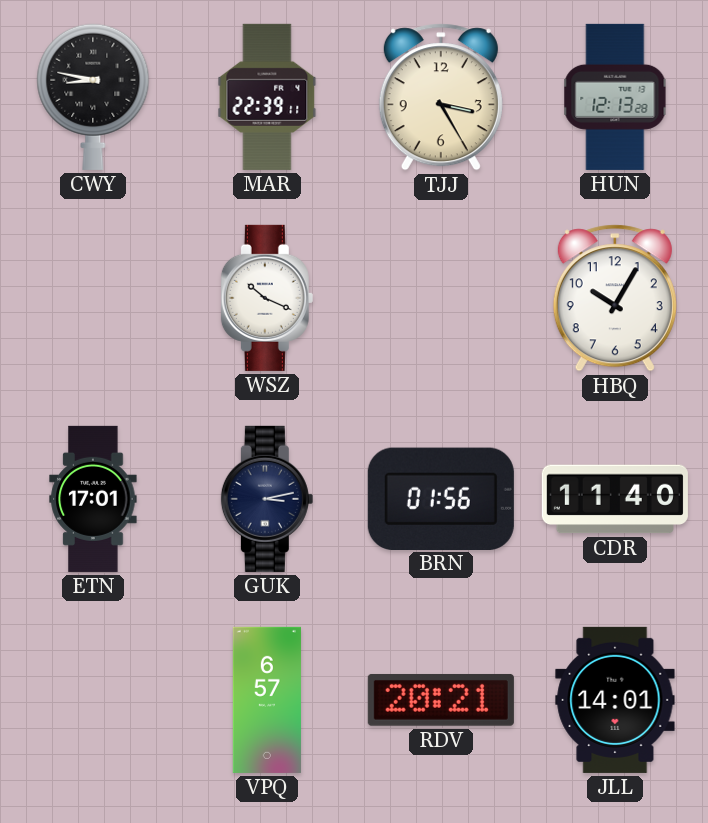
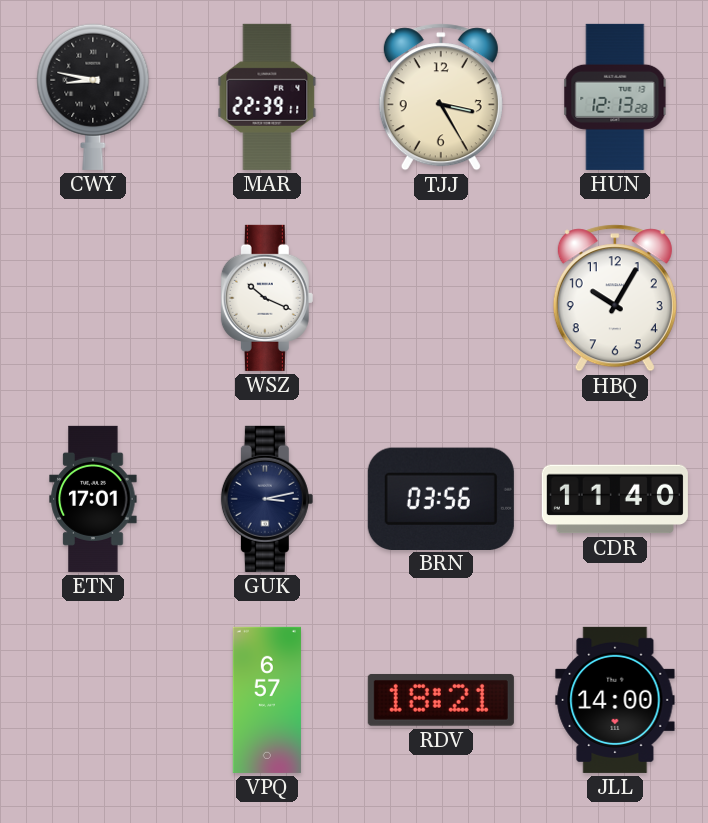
BRN: 01:56 -> 03:56
RDV: 20:21 -> 18:21
JLL: 14:01 -> 14:00
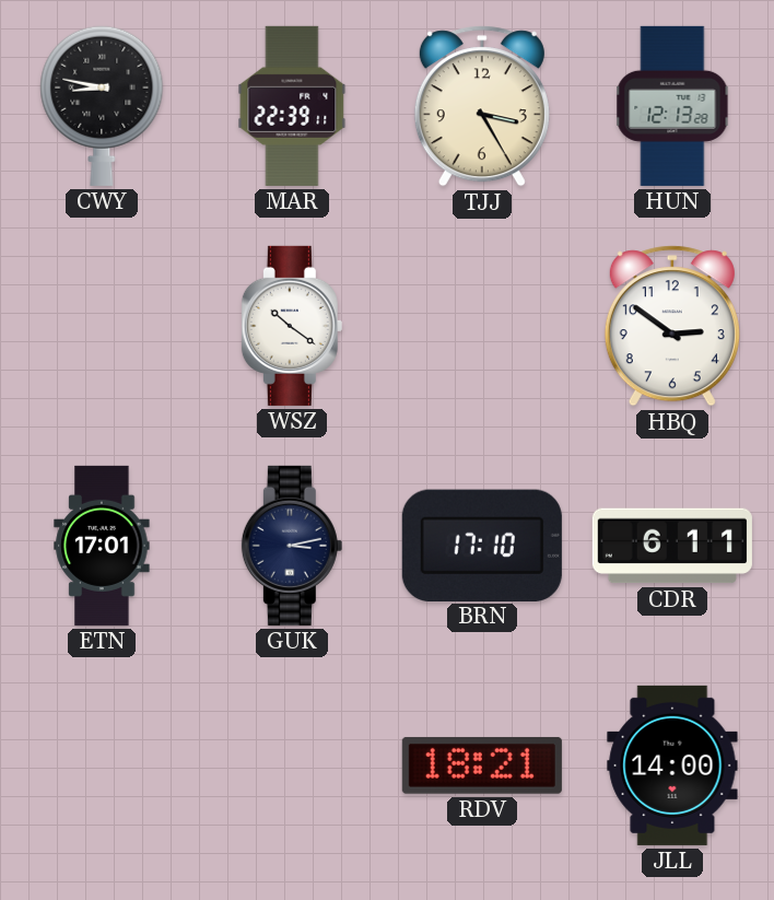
WSZ: 10:19 -> 10:21
HBQ: 10:05 -> 2:51
BRN: 03:56 -> 17:10
CDR: 11:40 -> 6:11
VPQ: 6:57 -> none
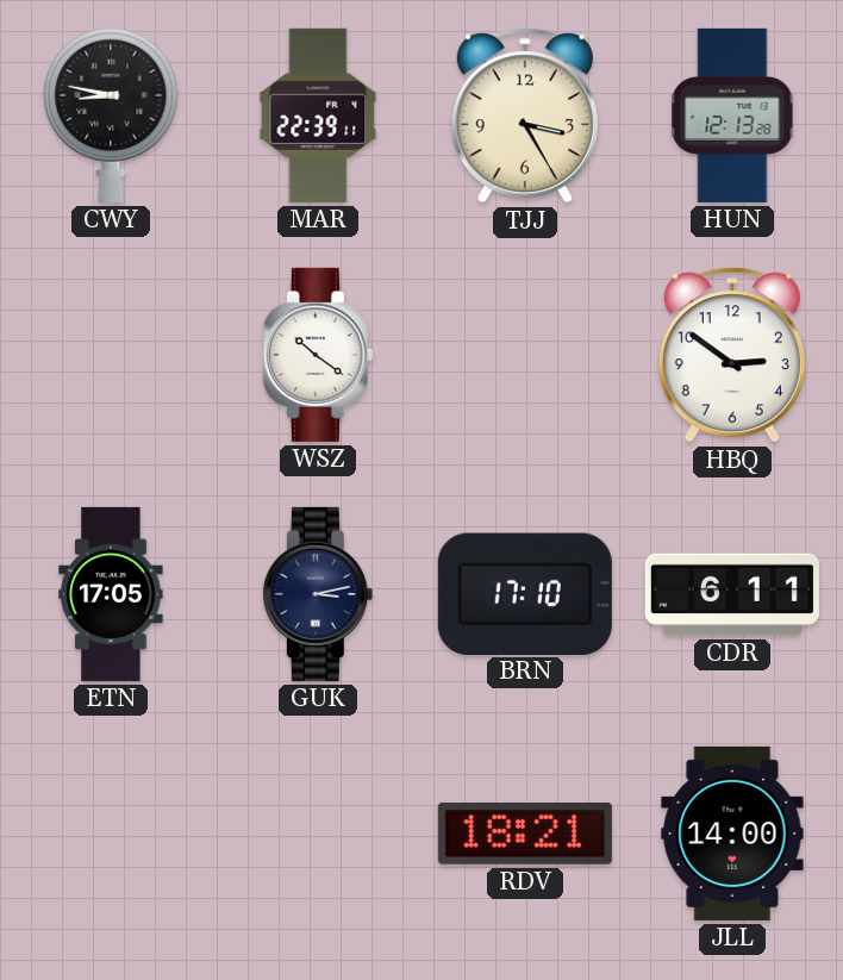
ETN: 17:01 -> 17:05
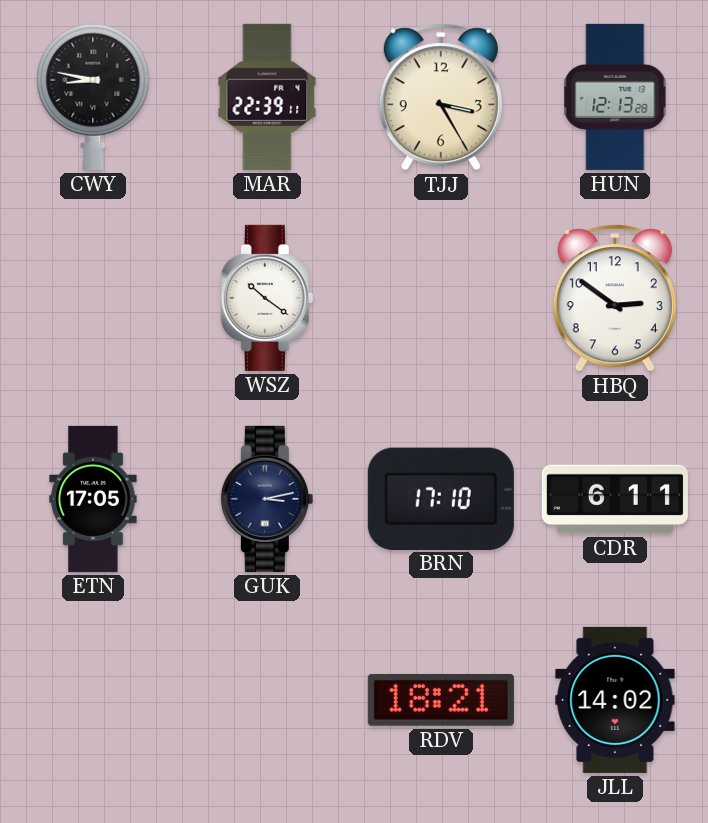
JLL: 14:00 -> 14:02
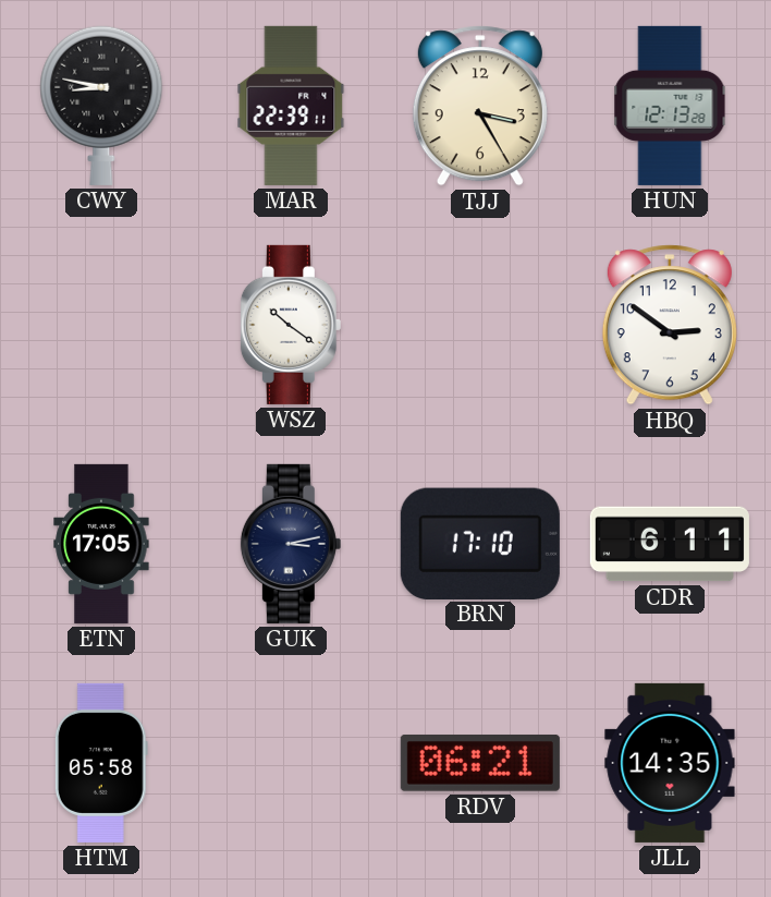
HTM: none -> 05:58
RDV: 18:21 -> 06:21
JLL: 14:02 -> 14:35
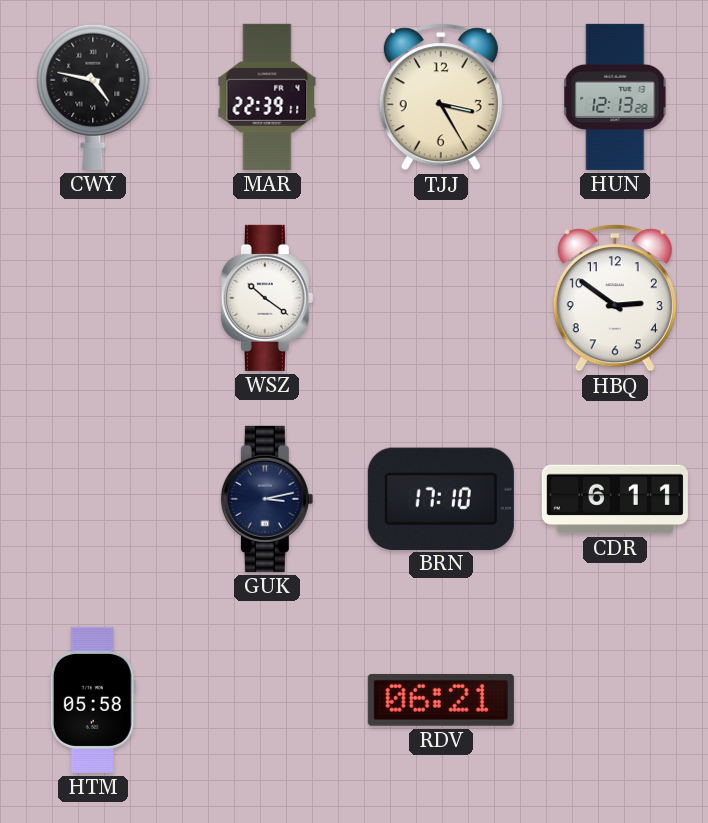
CWY: 8:47 -> 4:47
ETN: 17:05 -> none
JLL: 14:35 -> none
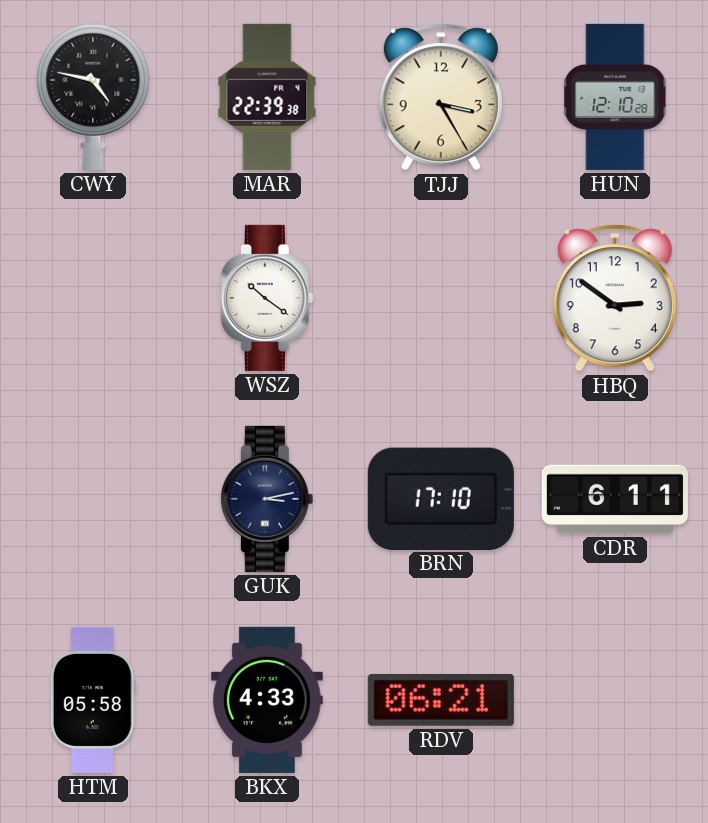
MAR: 22:39:11 -> 22:39:38
HUN: 12:13 -> 12:10
BKX: none -> 4:33
